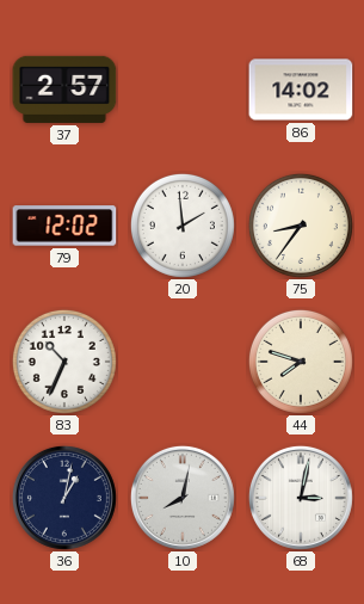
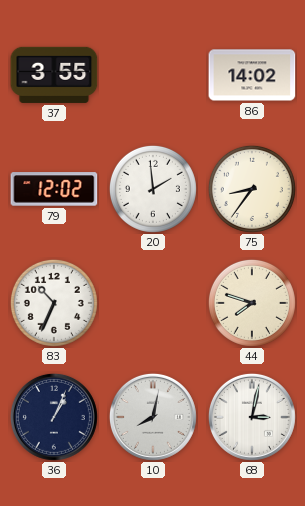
37: 2:57 -> 3:55
36: 1:02 -> 1:04
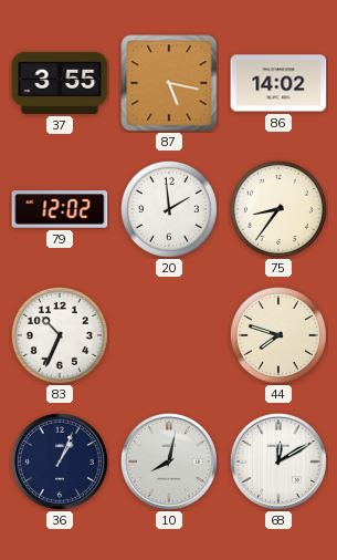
87: none -> 5:17
68: 3:02 -> 12:10
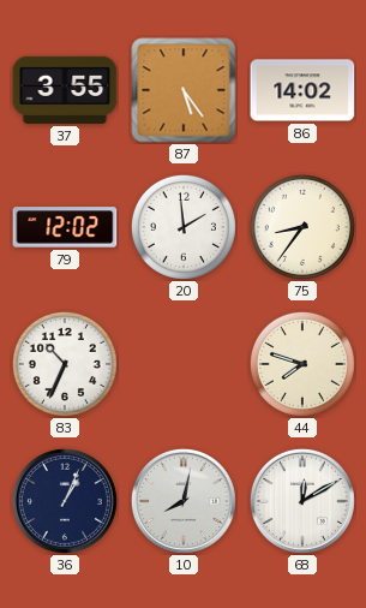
87: 5:17 -> 5:24
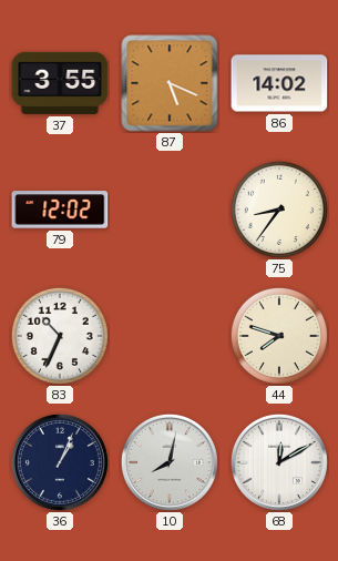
87: 5:24 -> 5:19
20: 1:59 -> none
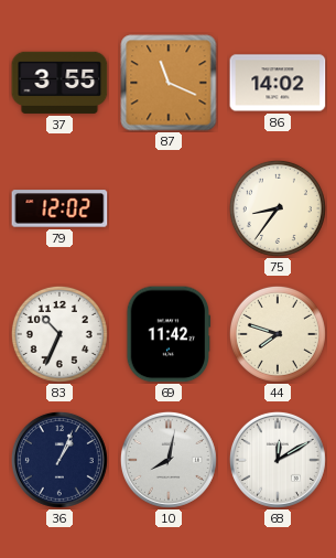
87: 5:19 -> 11:19
69: none -> 11:42
